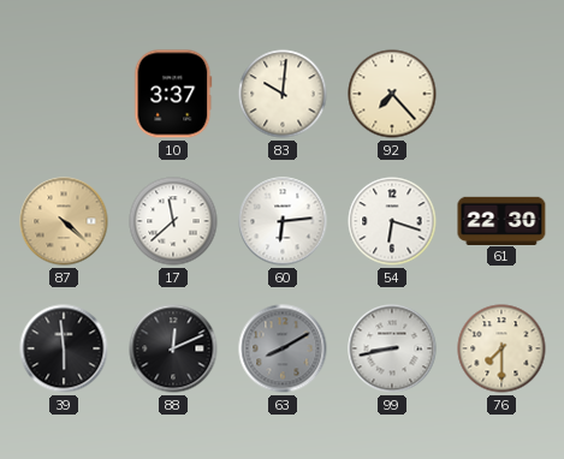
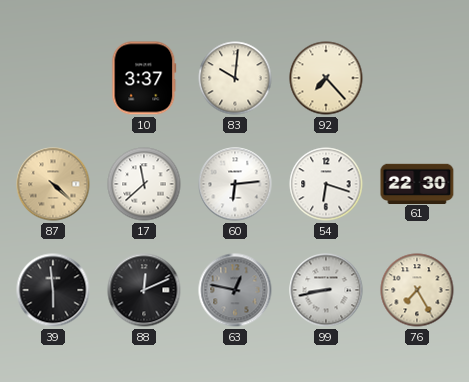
63: 8:10 -> 12:47
76: 7:30 -> 7:25
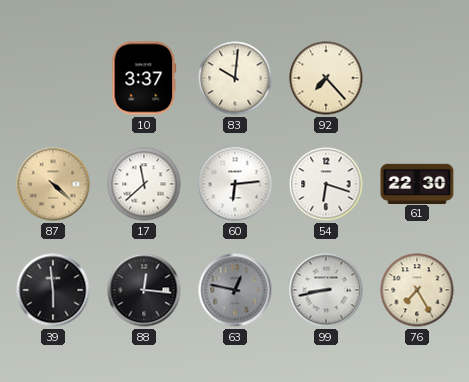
88: 12:11 -> 12:16
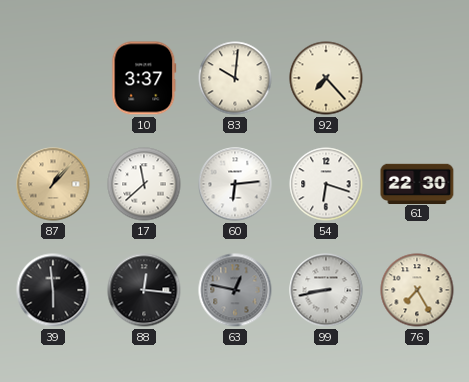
87: 4:22 -> 1:07
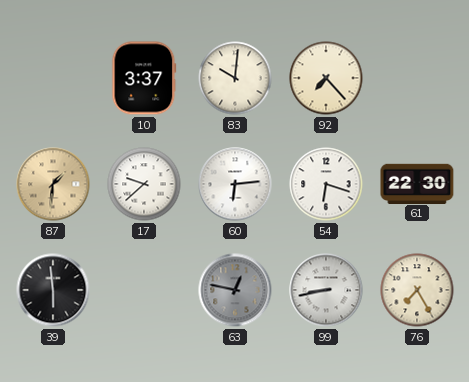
87: 1:07 -> 1:31
17: 11:38 -> 9:38
88: 12:16 -> none
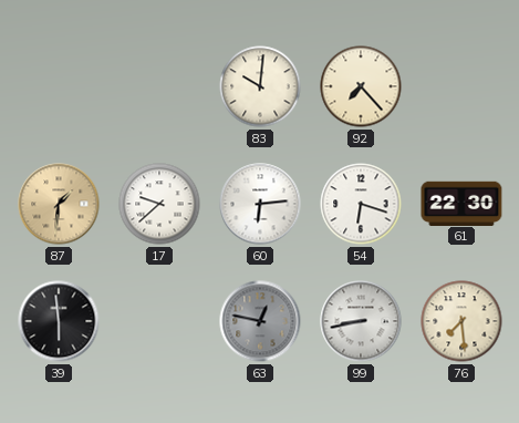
10: 3:37 -> none
76: 7:25 -> 7:29
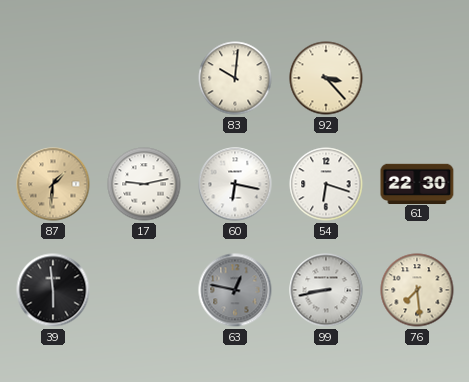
92: 7:23 -> 3:23
17: 9:38 -> 9:13
60: 6:14 -> 6:17
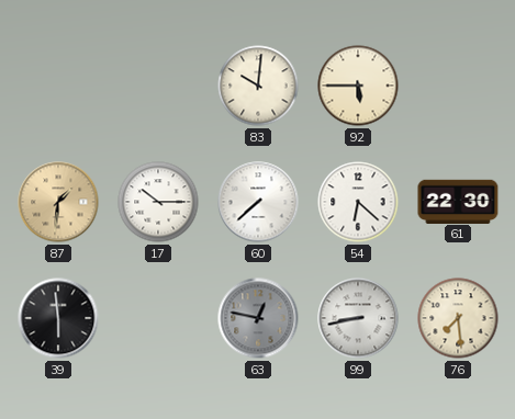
92: 3:23 -> 5:45
17: 9:13 -> 10:15
60: 6:17 -> 7:38
54: 6:18 -> 6:22
